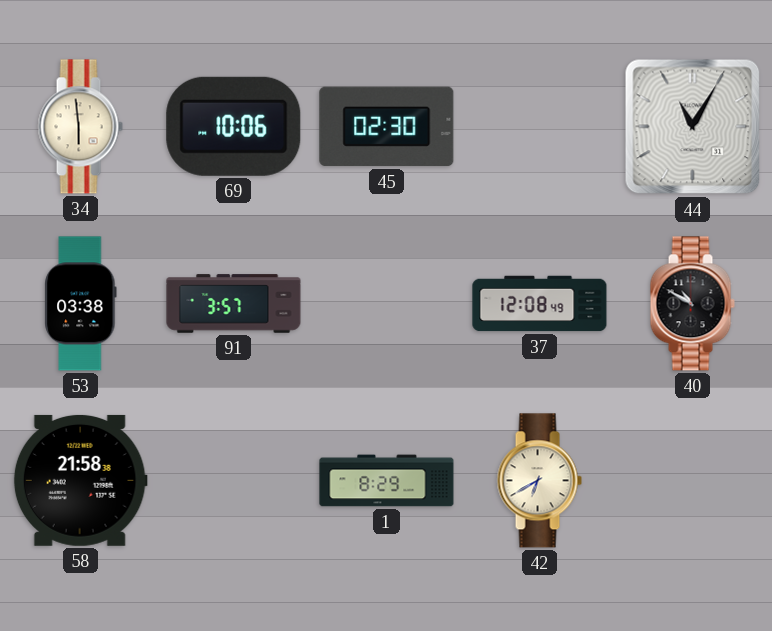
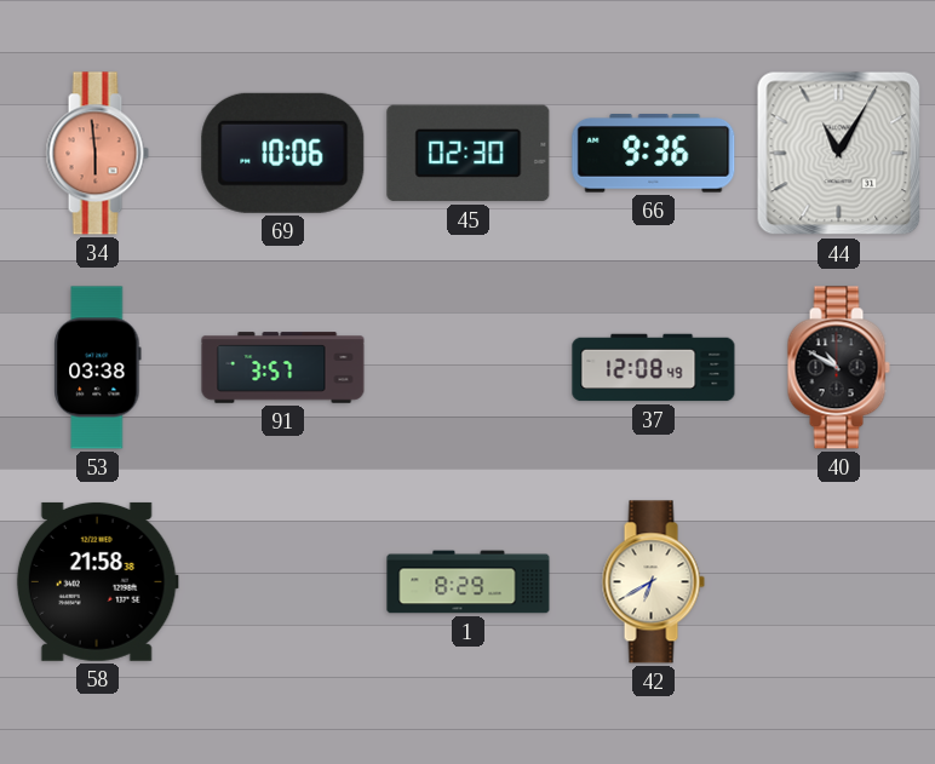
34 dial: cream -> salmon
66: none -> 9:36
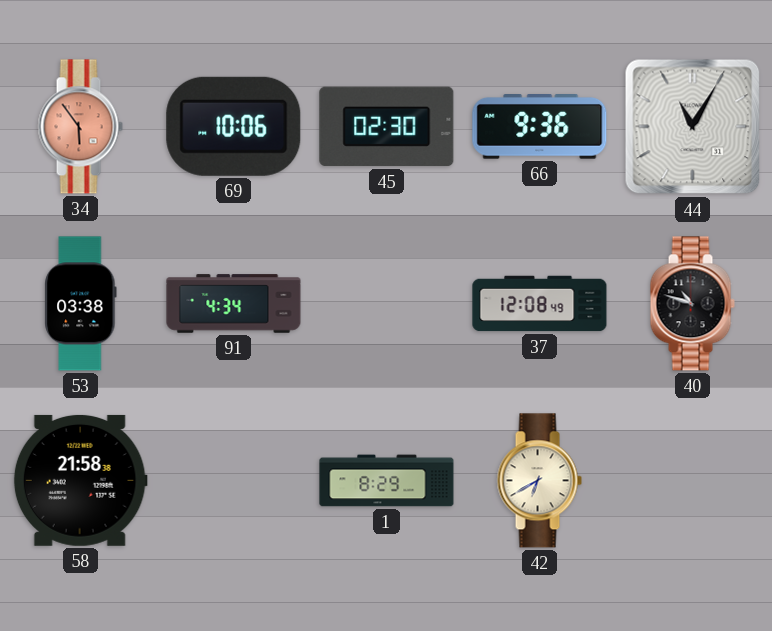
34: 5:59 -> 5:54
91: 3:57 -> 4:34
40: 10:50 -> 10:48
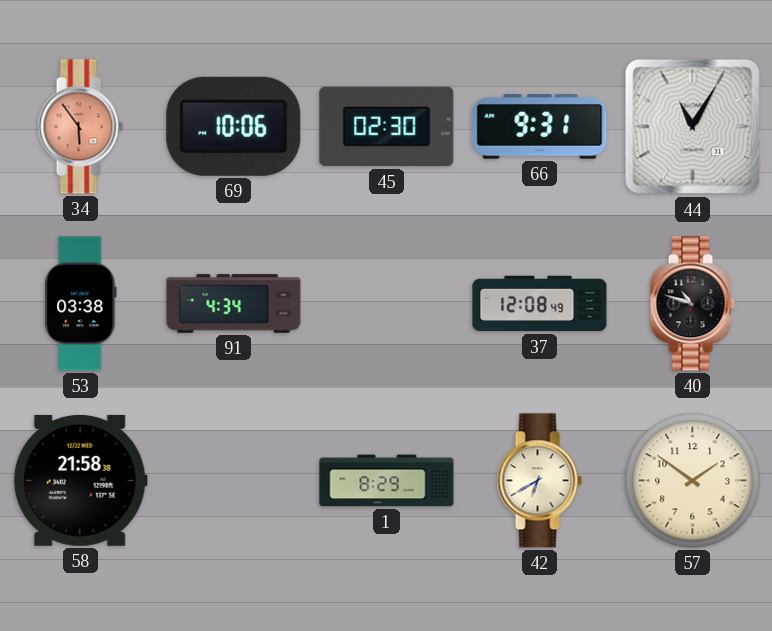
66: 9:36 -> 9:31
57: none -> 1:51
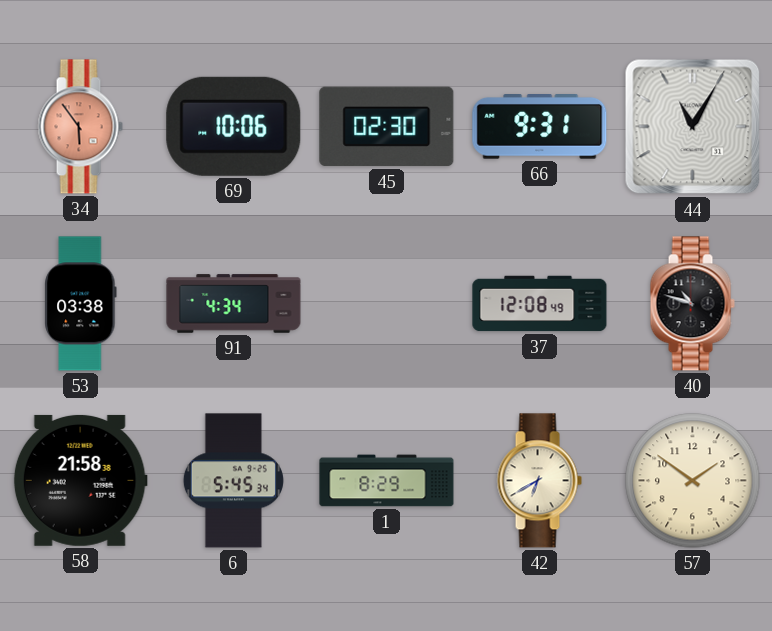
6: none -> 5:45
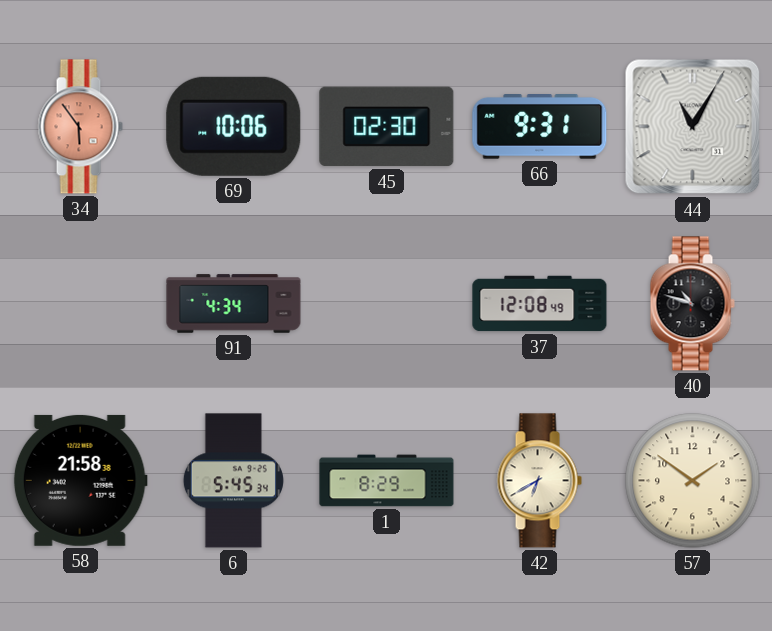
53: 03:38 -> none
